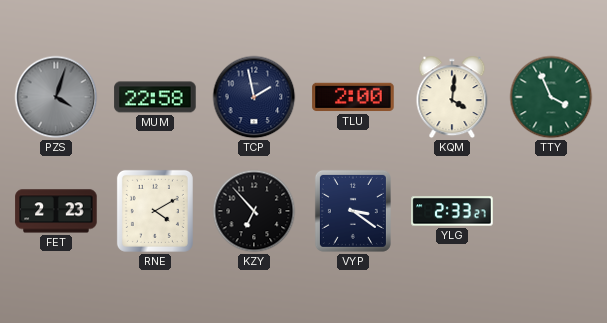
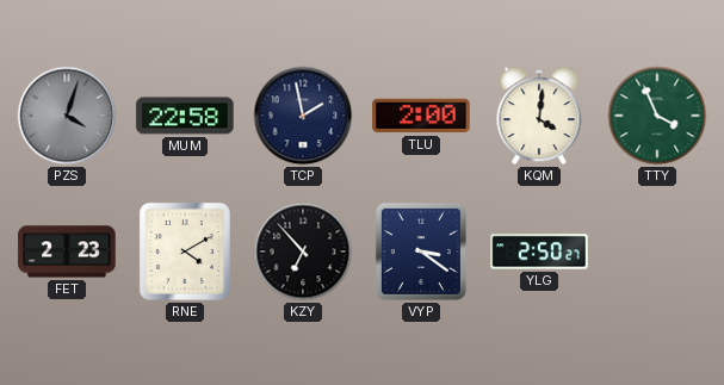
YLG: 2:33 -> 2:50
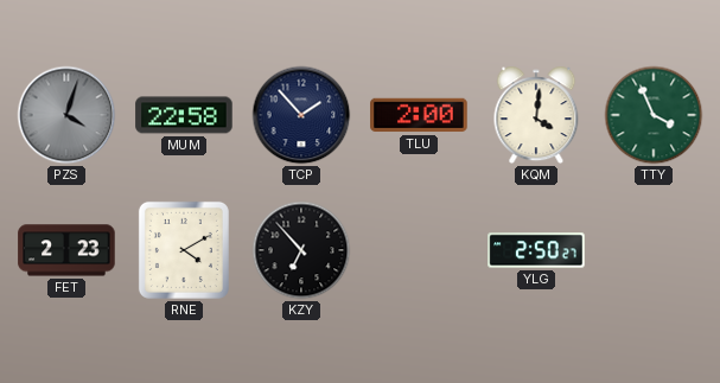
TCP: 1:58 -> 1:53
VYP: 3:21 -> none
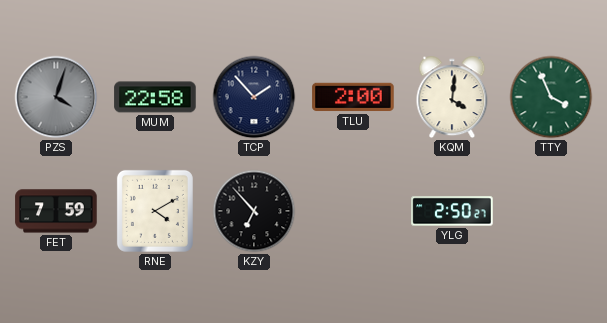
FET: 2:23 -> 7:59
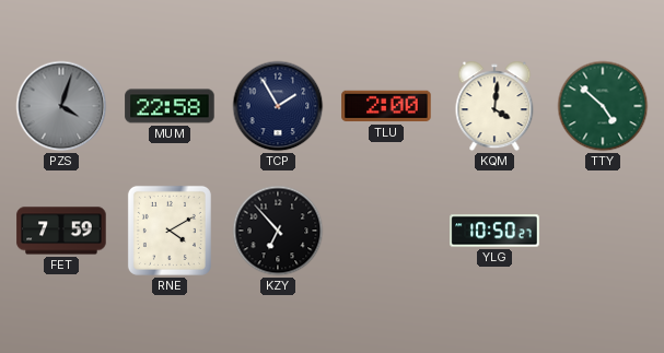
TCP: 1:53 -> 1:55
TTY: 3:56 -> 4:52
YLG: 2:50 -> 10:50
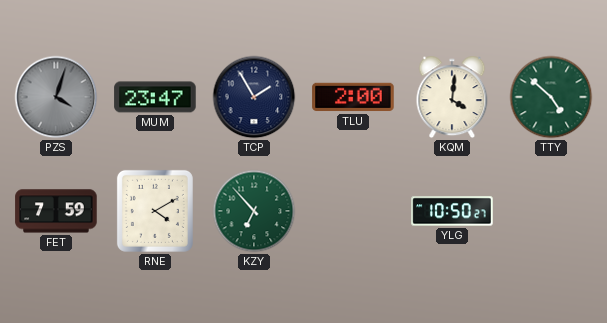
MUM: 22:58 -> 23:47
KZY dial: black -> green
